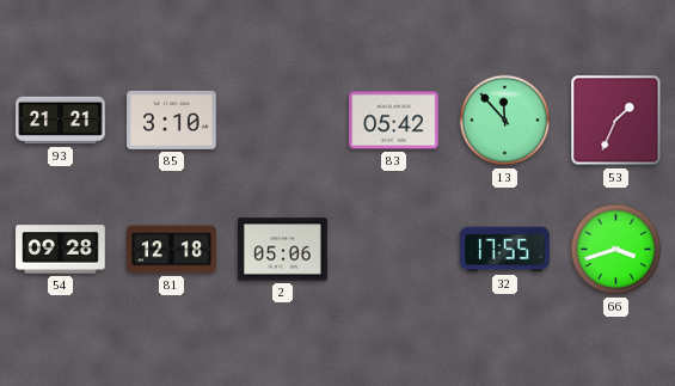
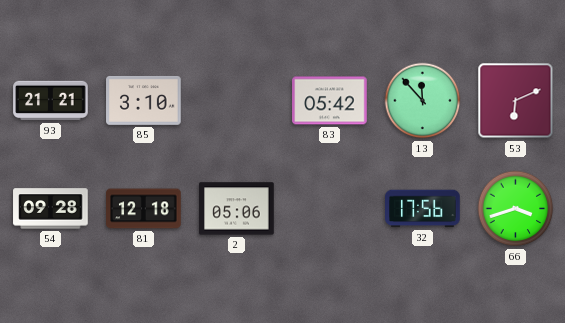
53: 1:34 -> 6:11
32: 17:55 -> 17:56
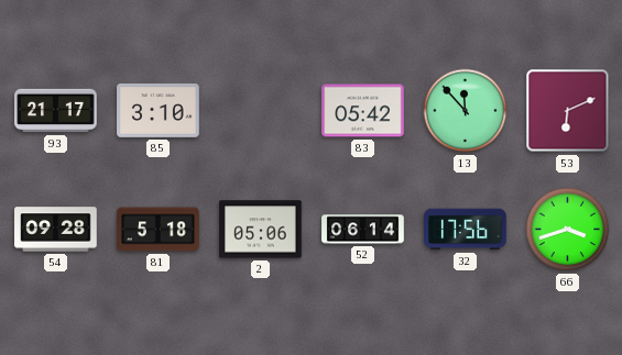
93: 21:21 -> 21:17
81: 12:18 -> 5:18
52: none -> 06:14
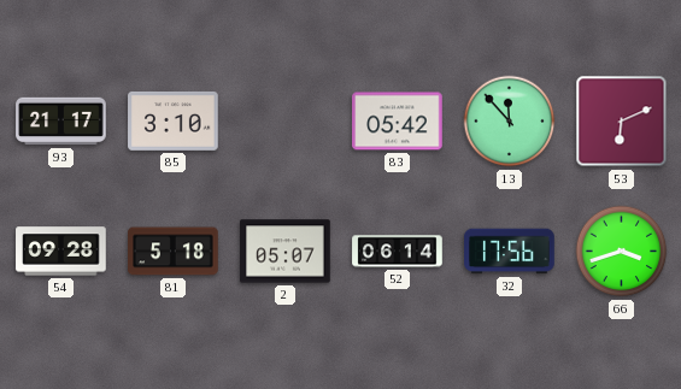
2: 05:06 -> 05:07
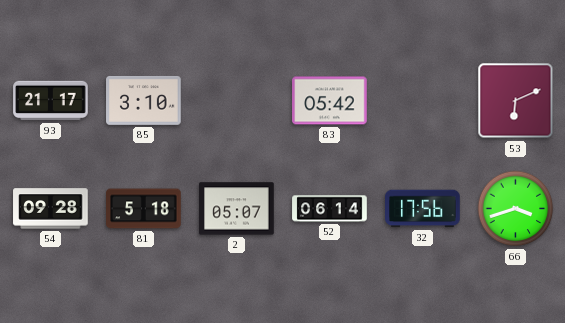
13: 11:53 -> none
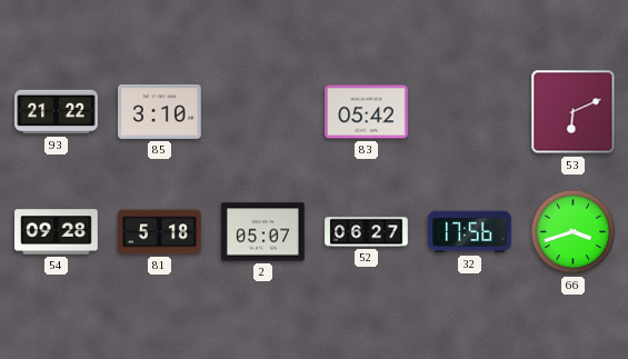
93: 21:17 -> 21:22
52: 06:14 -> 06:27
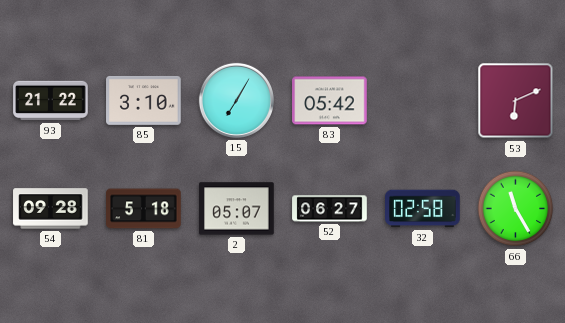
15: none -> 7:05
32: 17:56 -> 02:58
66: 3:42 -> 11:25
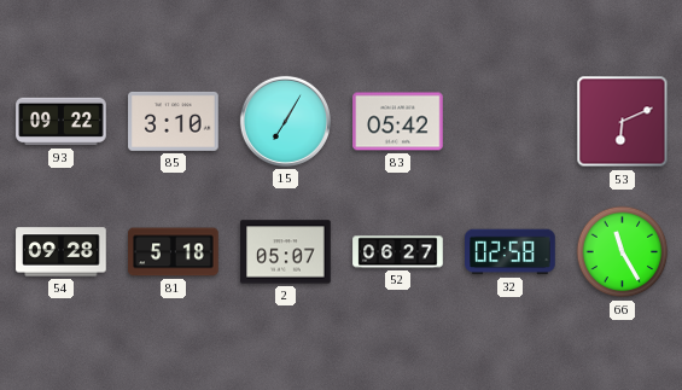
93: 21:22 -> 09:22
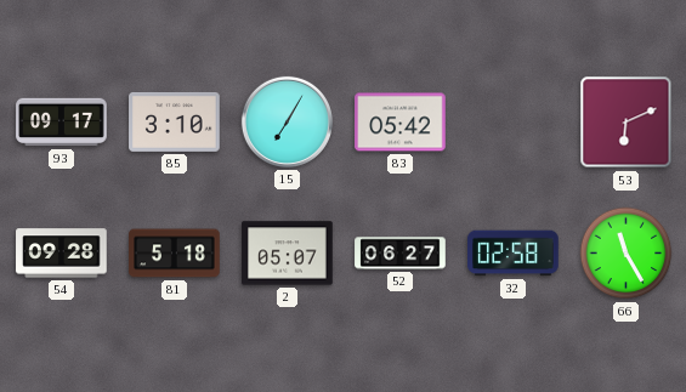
93: 09:22 -> 09:17
